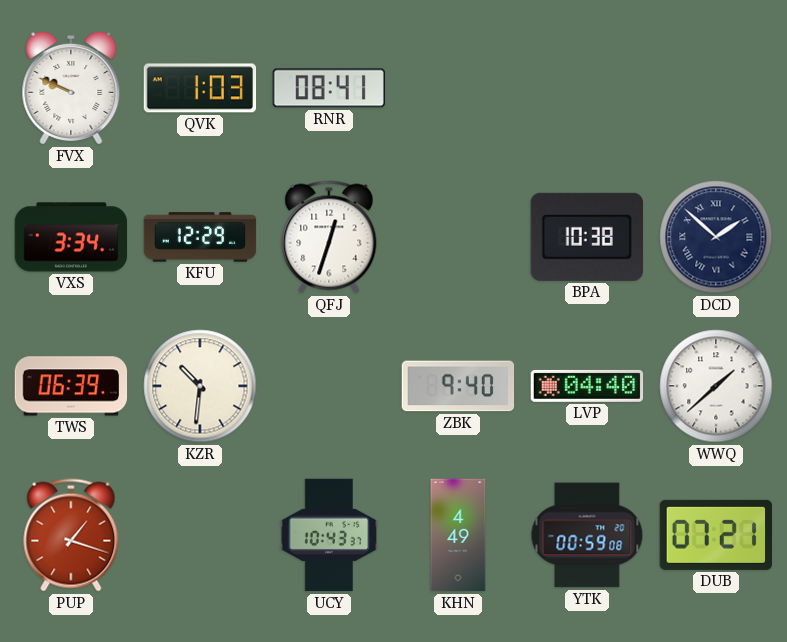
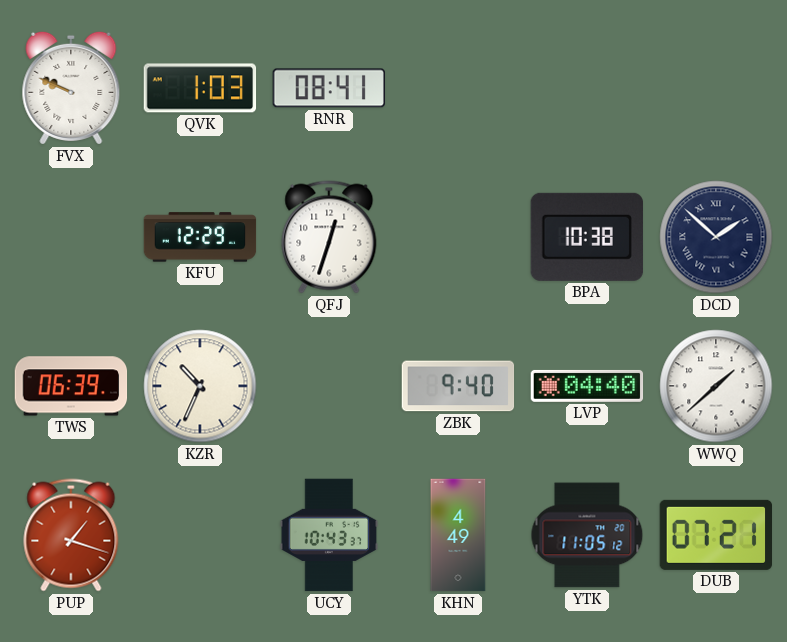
VXS: 3:34 -> none
KZR: 10:31 -> 10:34
YTK: 00:59 -> 11:05
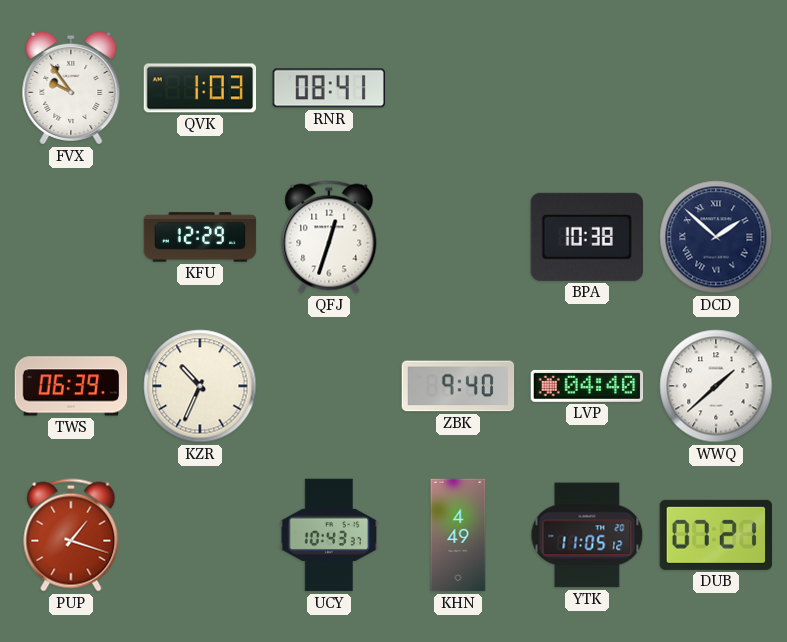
FVX: 9:49 -> 9:54
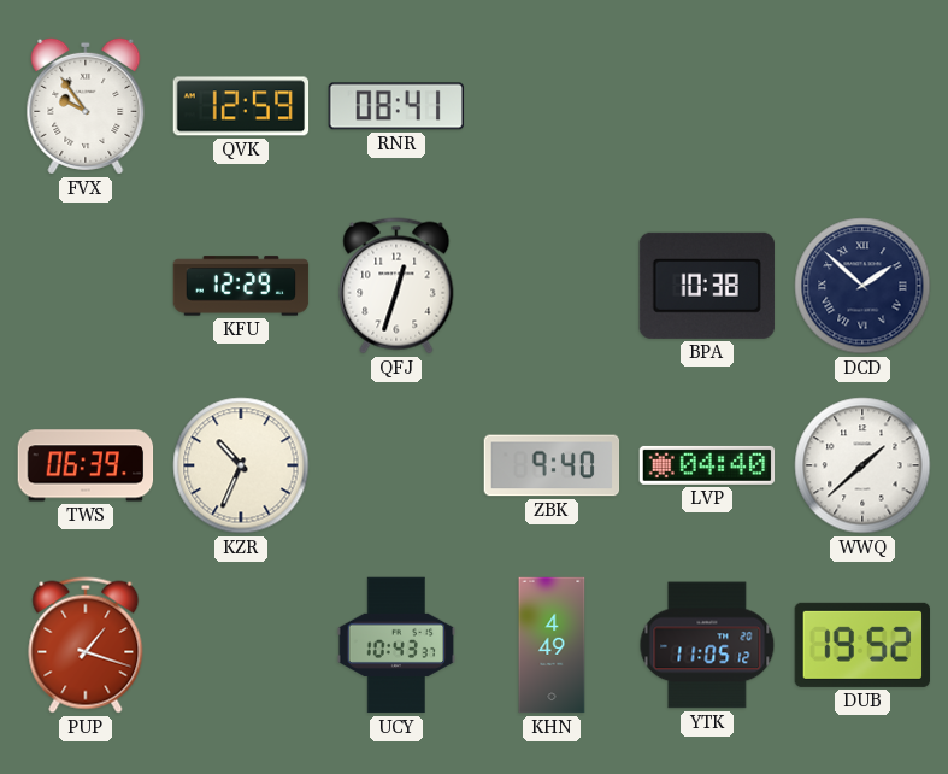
QVK: 1:03 -> 12:59
DUB: 07:21 -> 19:52
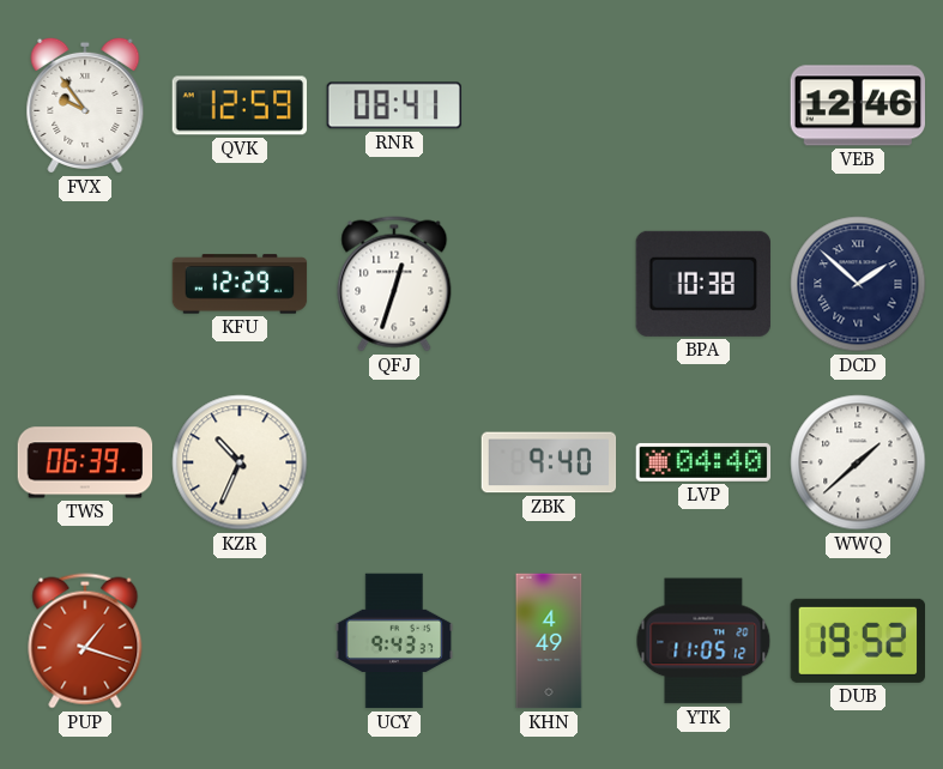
VEB: none -> 12:46
UCY: 10:43 -> 9:43
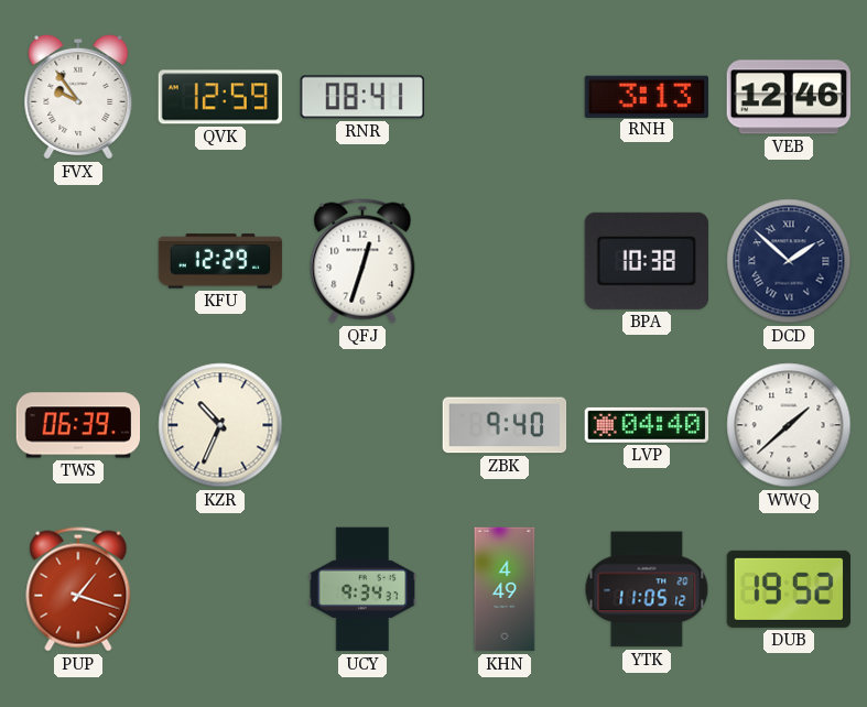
RNH: none -> 3:13
UCY: 9:43 -> 9:34
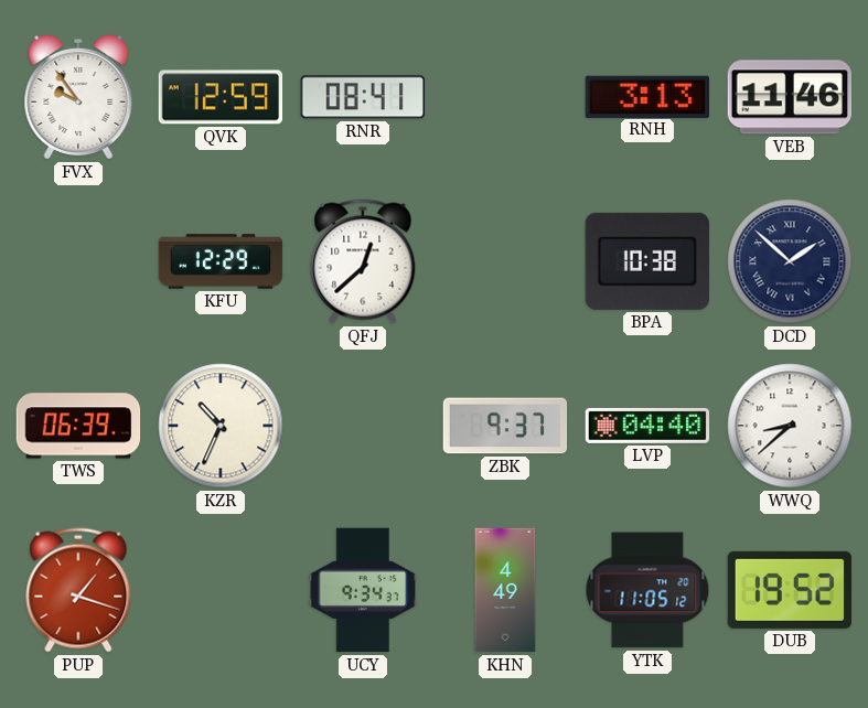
VEB: 12:46 -> 11:46
QFJ: 12:33 -> 12:38
ZBK: 9:40 -> 9:37
WWQ: 1:38 -> 8:38
